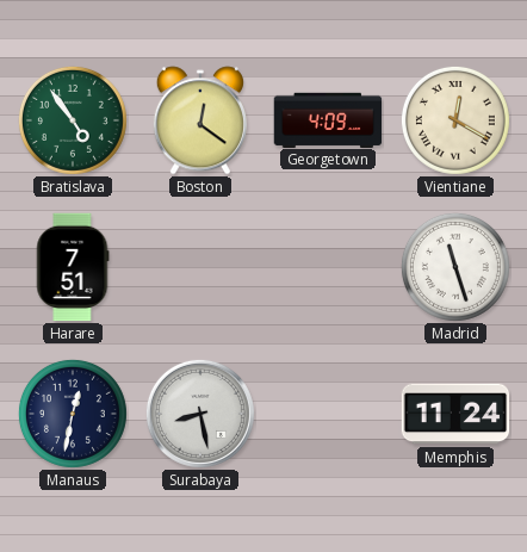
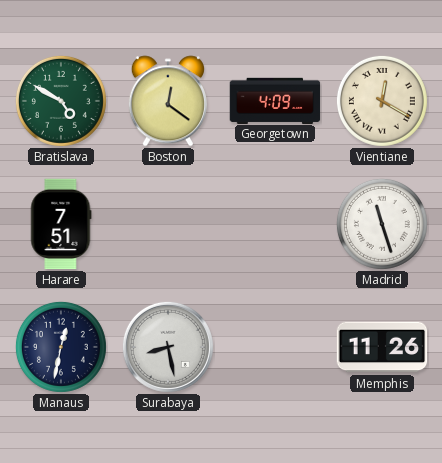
Bratislava: 4:54 -> 4:50
Memphis: 11:24 -> 11:26
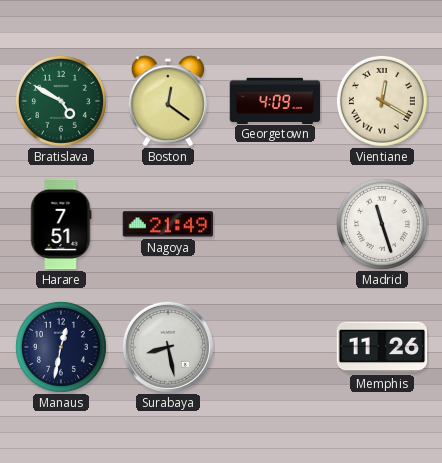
Nagoya: none -> 21:49
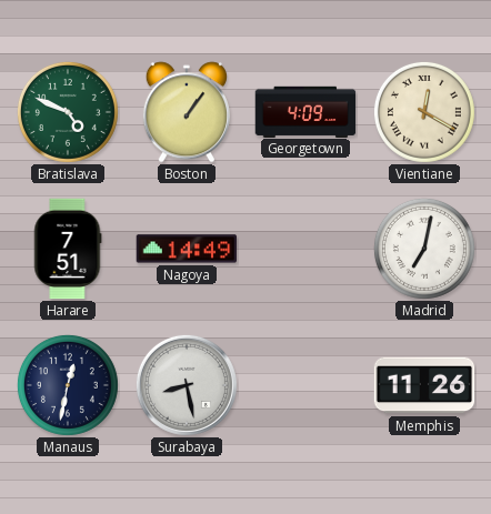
Bratislava: 4:50 -> 4:49
Boston: 12:21 -> 1:06
Nagoya: 21:49 -> 14:49
Madrid: 11:27 -> 7:02
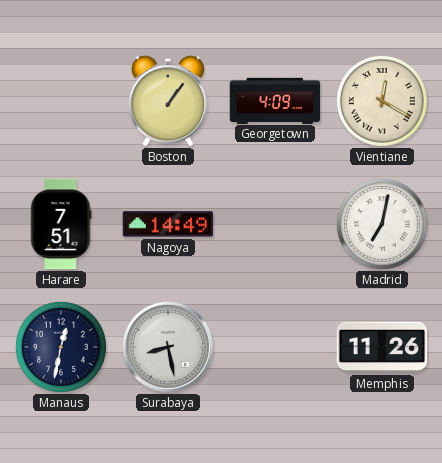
Bratislava: 4:49 -> none
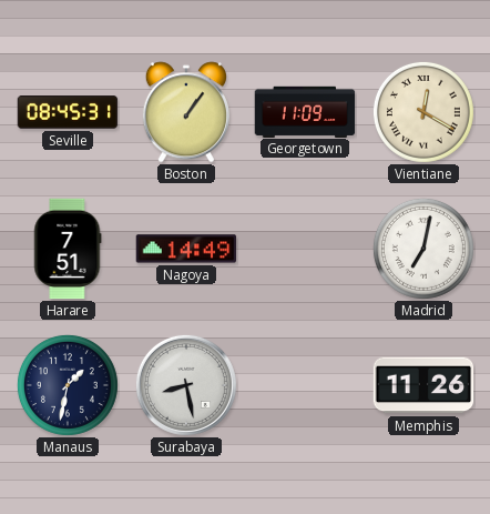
Seville: none -> 08:45
Georgetown: 4:09 -> 11:09
Manaus: 12:32 -> 1:32
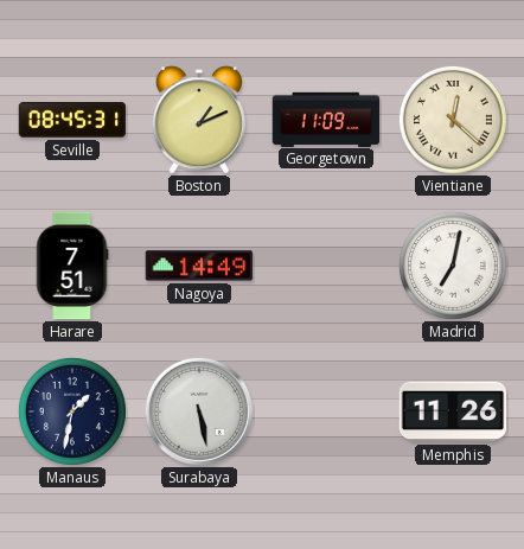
Boston: 1:06 -> 1:11
Vientiane: 12:20 -> 12:22
Surabaya: 8:28 -> 5:28
